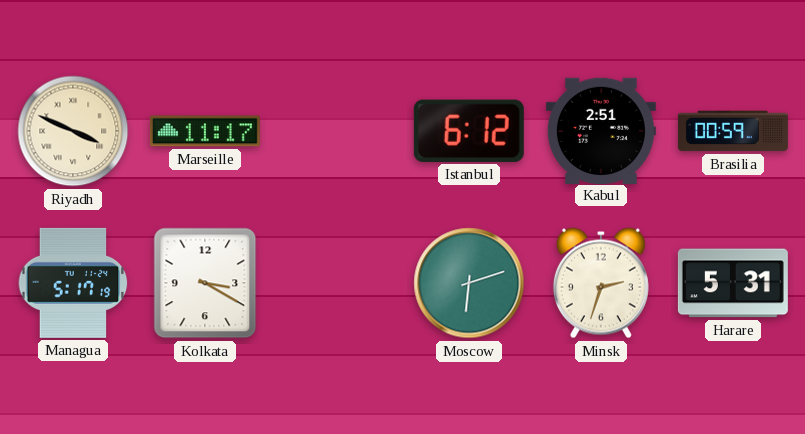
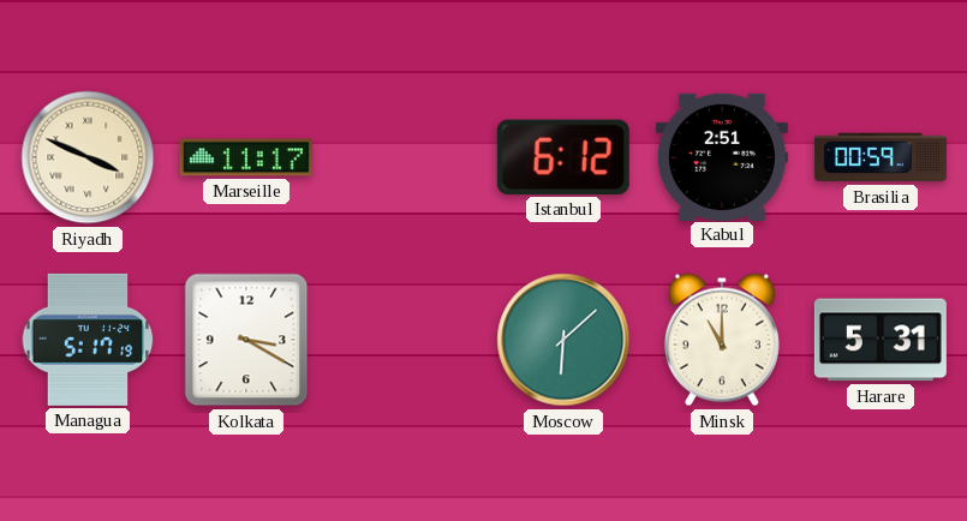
Moscow: 6:12 -> 6:08
Minsk: 2:33 -> 11:00
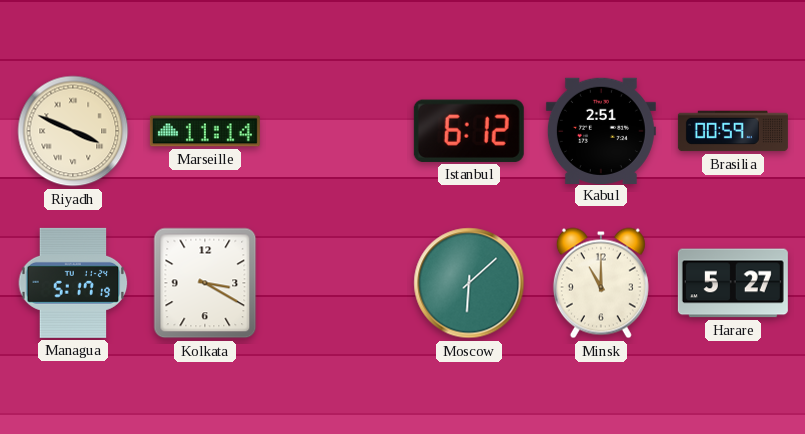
Marseille: 11:17 -> 11:14
Harare: 5:31 -> 5:27
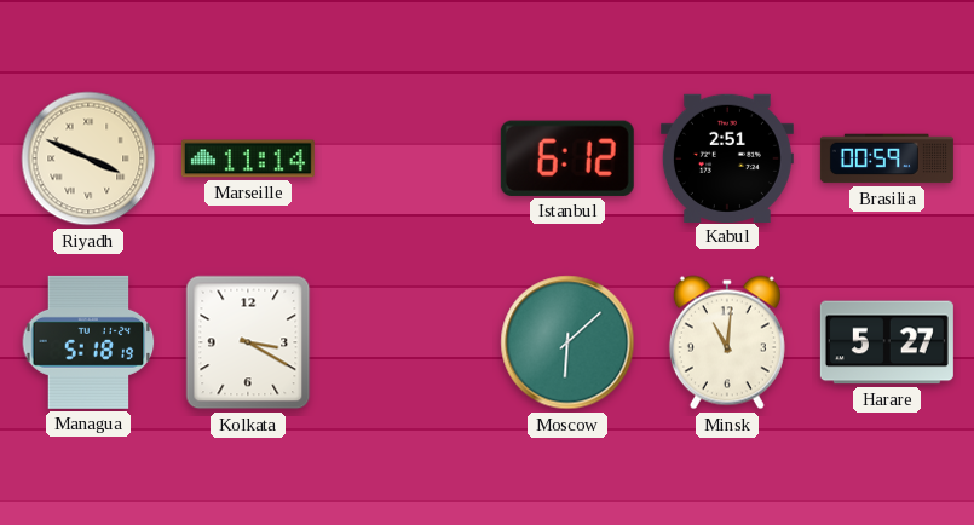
Managua: 5:17 -> 5:18
Minsk: 11:00 -> 11:01
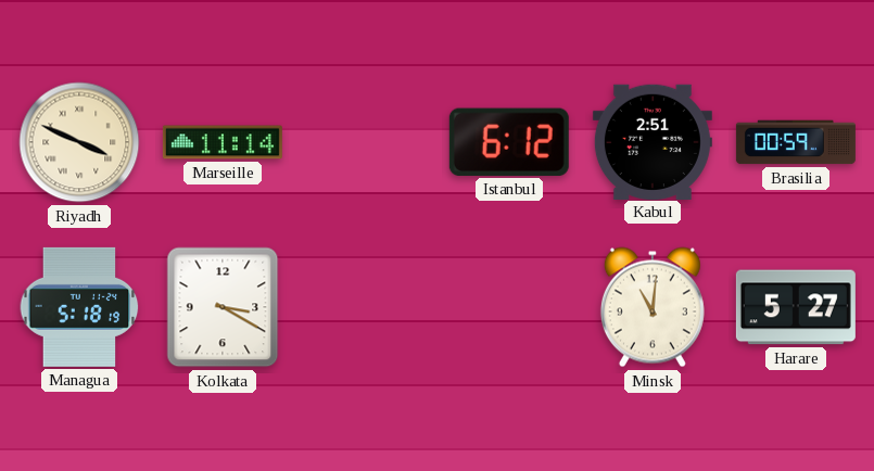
Moscow: 6:08 -> none
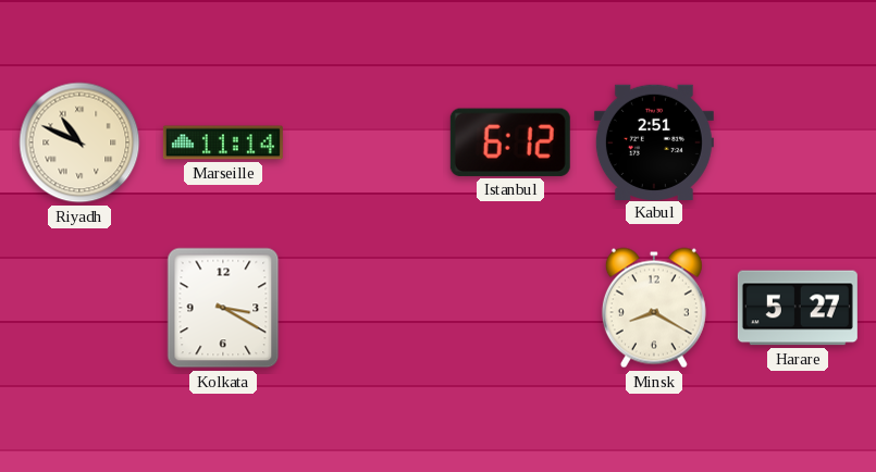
Riyadh: 3:49 -> 10:49
Brasilia: 00:59 -> none
Managua: 5:18 -> none
Minsk: 11:01 -> 8:20
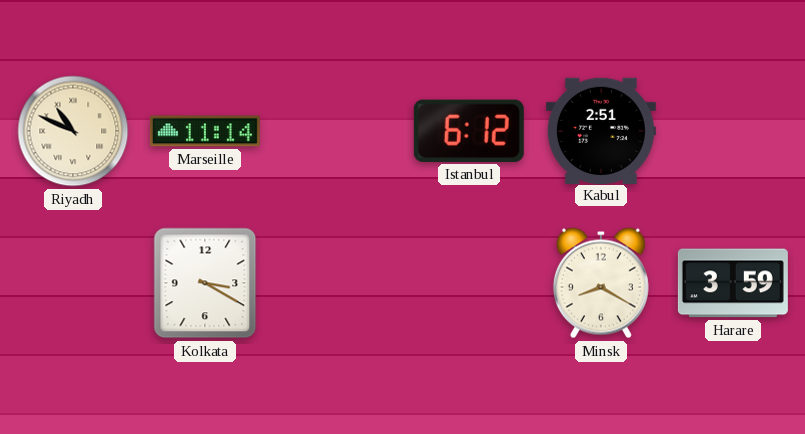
Harare: 5:27 -> 3:59
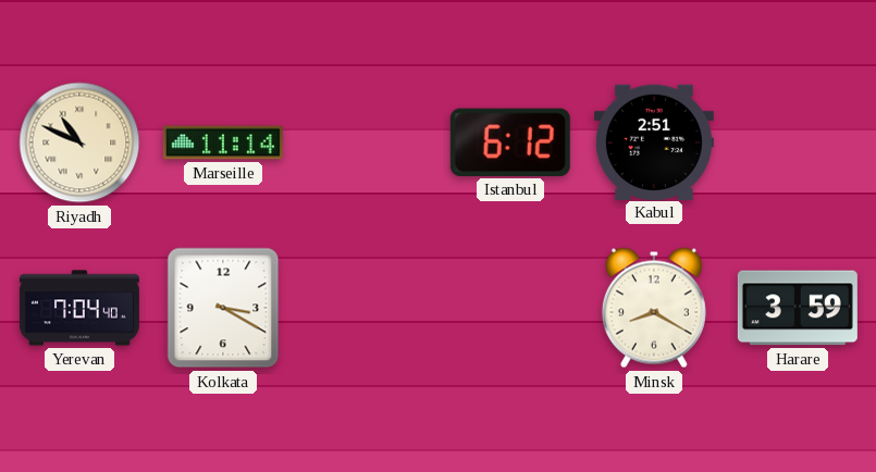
Yerevan: none -> 7:04
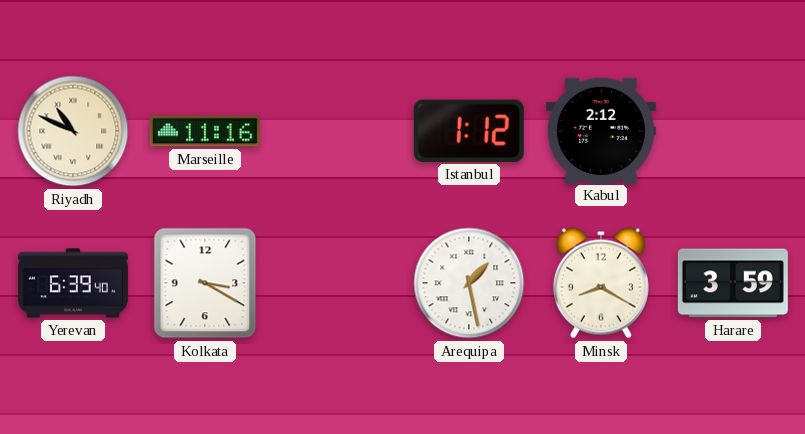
Marseille: 11:14 -> 11:16
Istanbul: 6:12 -> 1:12
Kabul: 2:51 -> 2:12
Yerevan: 7:04 -> 6:39
Arequipa: none -> 1:28
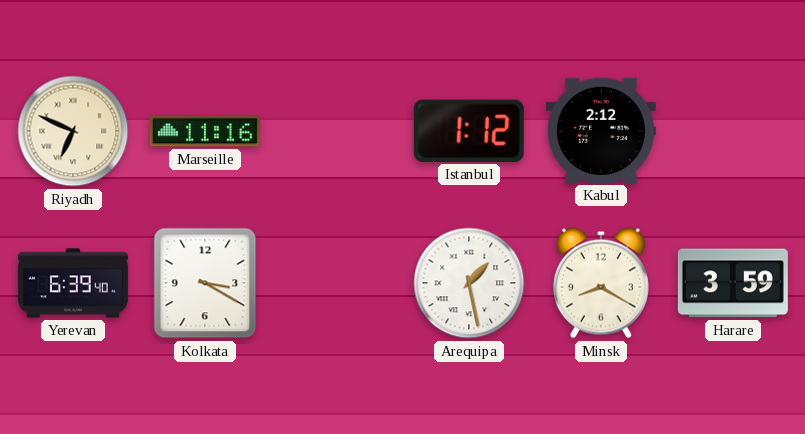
Riyadh: 10:49 -> 6:49
